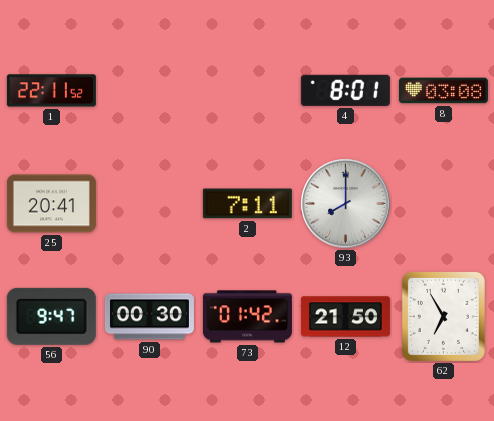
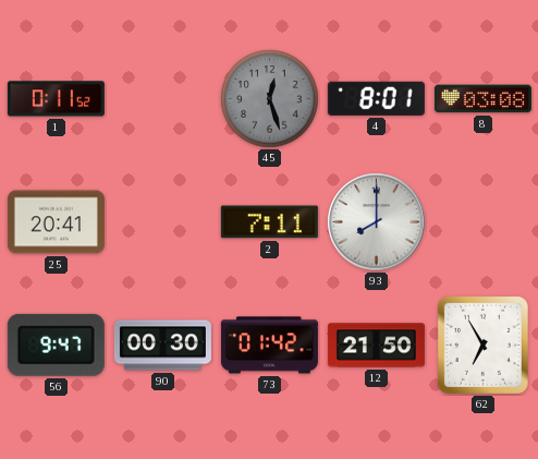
1: 22:11 -> 0:11
45: none -> 12:27
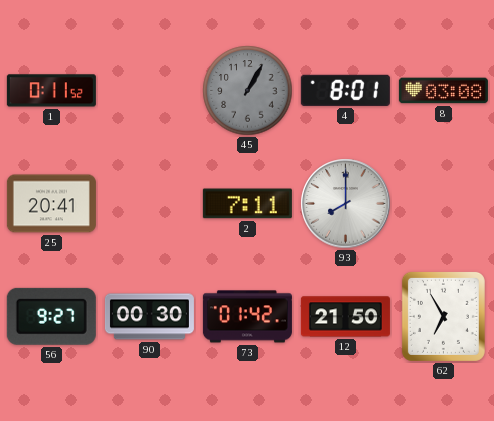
45: 12:27 -> 1:05
56: 9:47 -> 9:27
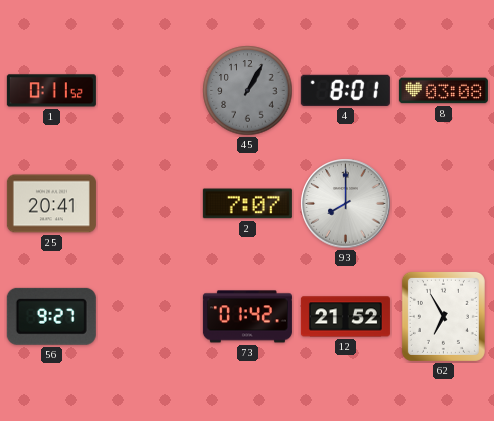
2: 7:11 -> 7:07
90: 00:30 -> none
12: 21:50 -> 21:52
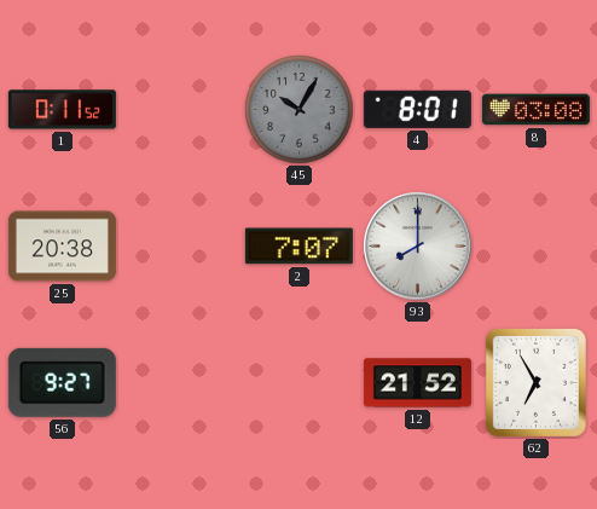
45: 1:05 -> 10:05
25: 20:41 -> 20:38
73: 01:42 -> none
